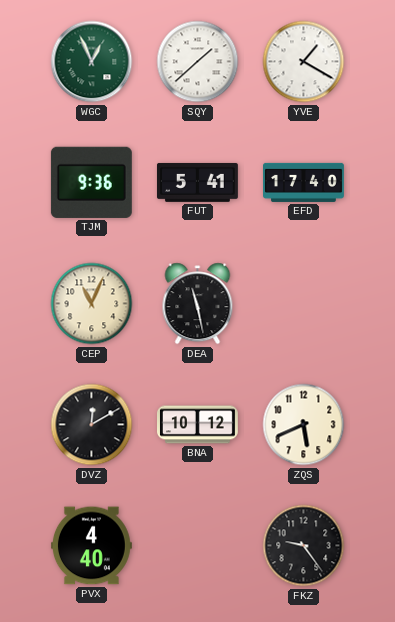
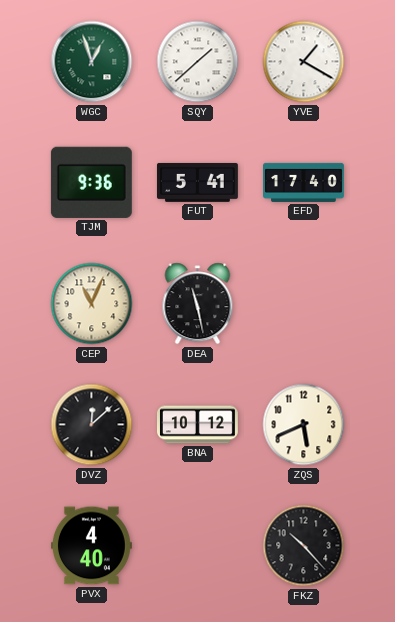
WGC: 12:56 -> 12:57
DVZ: 12:10 -> 12:08
FKZ: 9:24 -> 10:23
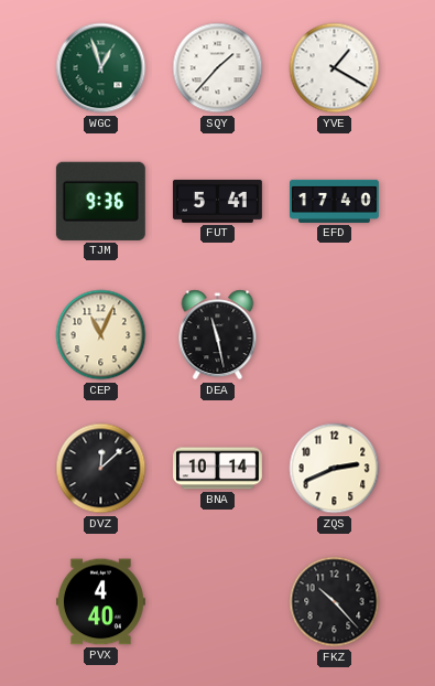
SQY: 1:38 -> 1:37
BNA: 10:12 -> 10:14
ZQS: 5:41 -> 2:41
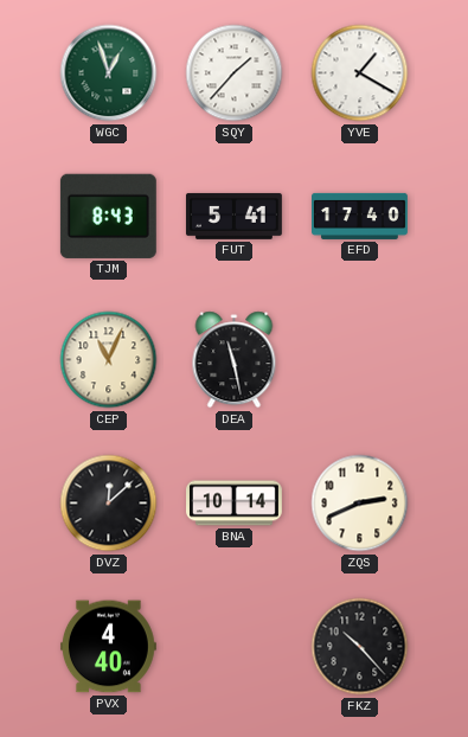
TJM: 9:36 -> 8:43
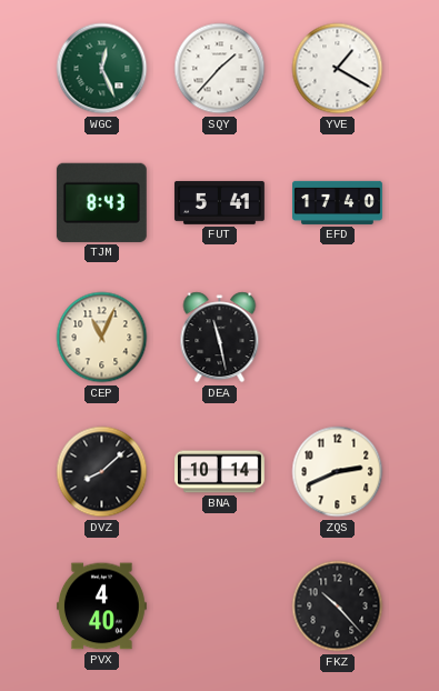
WGC: 12:57 -> 12:26
DVZ: 12:08 -> 8:08
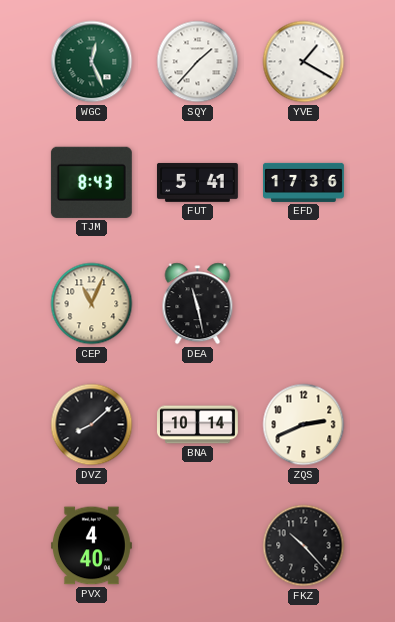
EFD: 17:40 -> 17:36
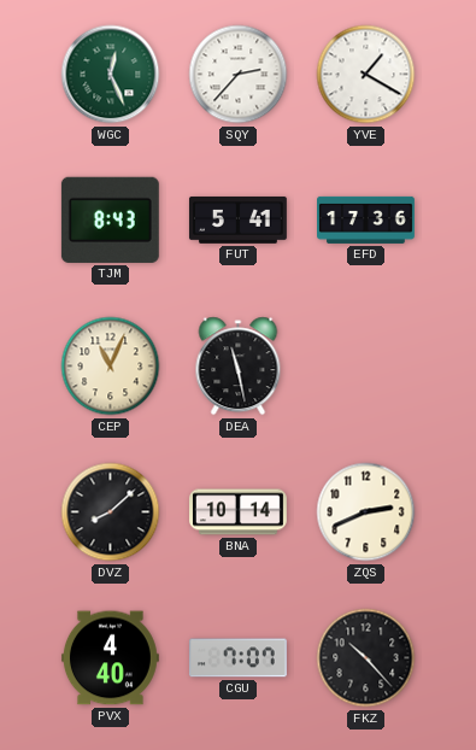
SQY: 1:37 -> 2:37
CGU: none -> 7:07
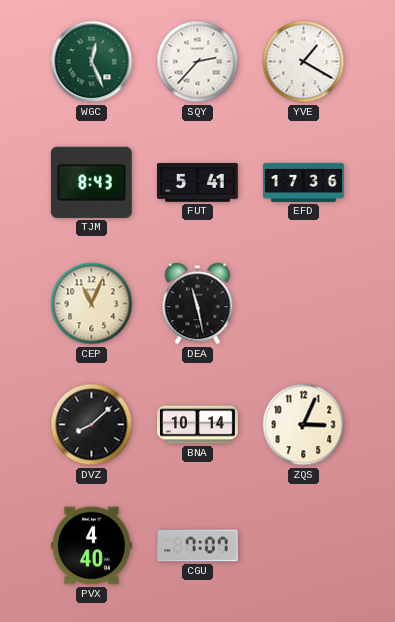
ZQS: 2:41 -> 3:04
FKZ: 10:23 -> none
